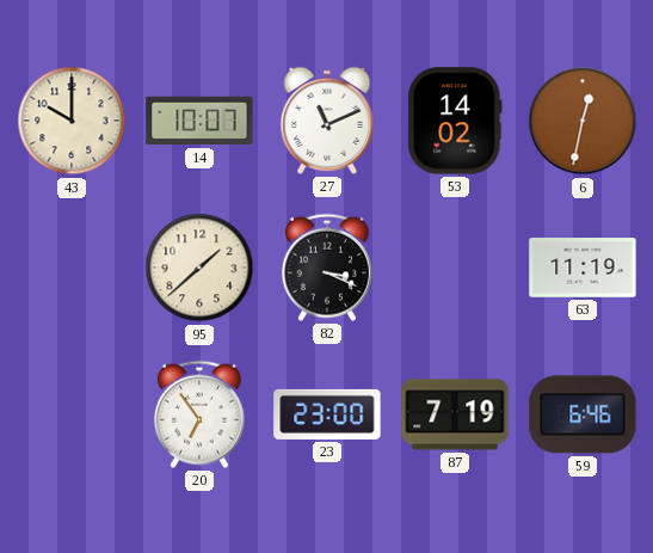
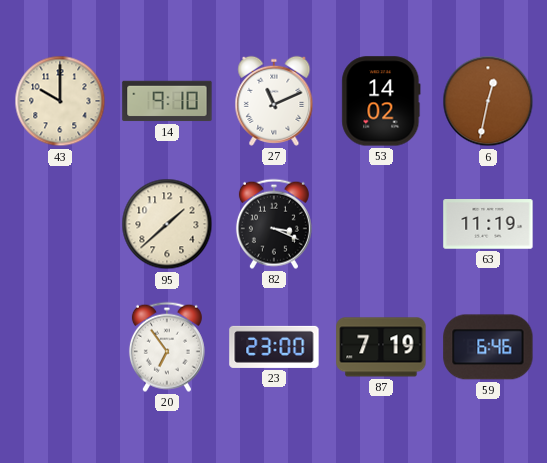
14: 10:07 -> 9:10
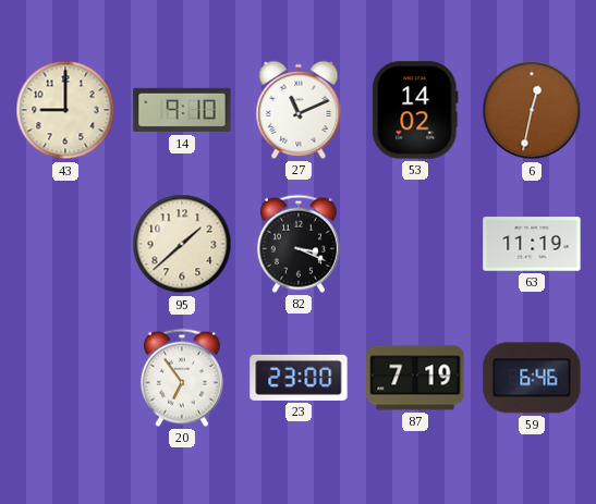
43: 10:00 -> 9:00
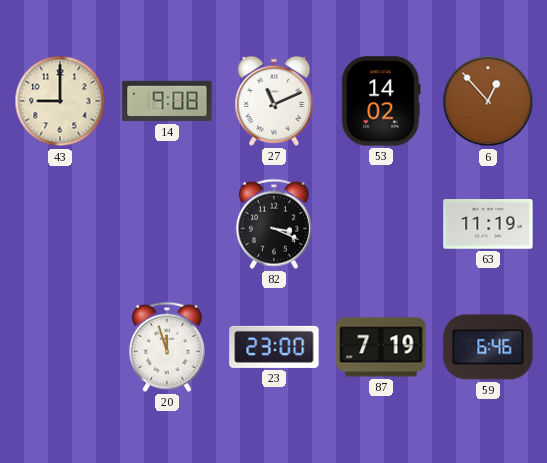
14: 9:10 -> 9:08
6: 12:32 -> 12:53
95: 1:38 -> none
20: 6:54 -> 11:57
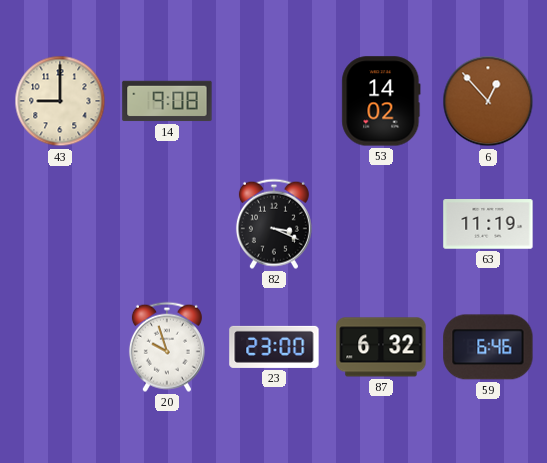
27: 11:11 -> none
20: 11:57 -> 9:57
87: 7:19 -> 6:32
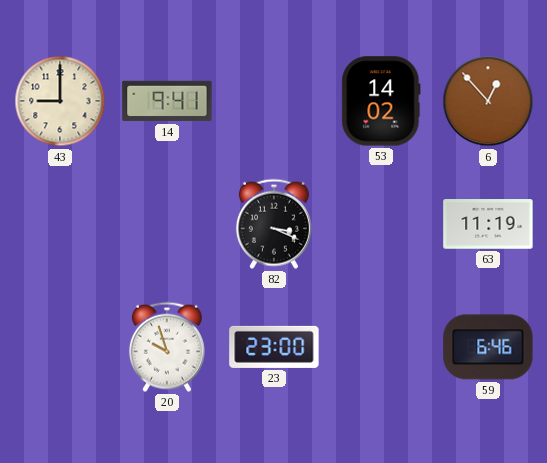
14: 9:08 -> 9:41
87: 6:32 -> none
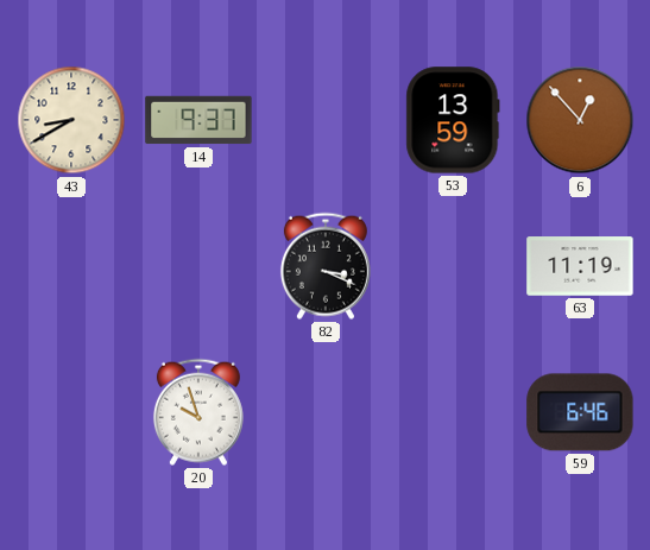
43: 9:00 -> 8:40
14: 9:41 -> 9:37
53: 14:02 -> 13:59
23: 23:00 -> none
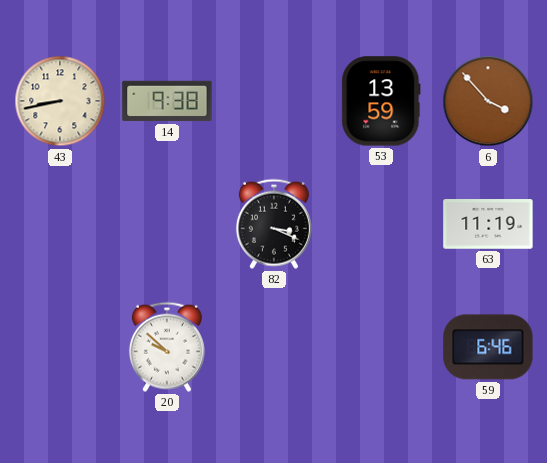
43: 8:40 -> 8:43
14: 9:37 -> 9:38
6: 12:53 -> 3:53
20: 9:57 -> 9:52
